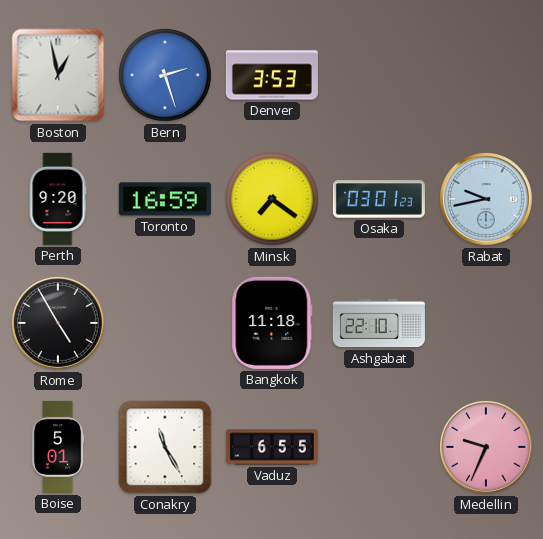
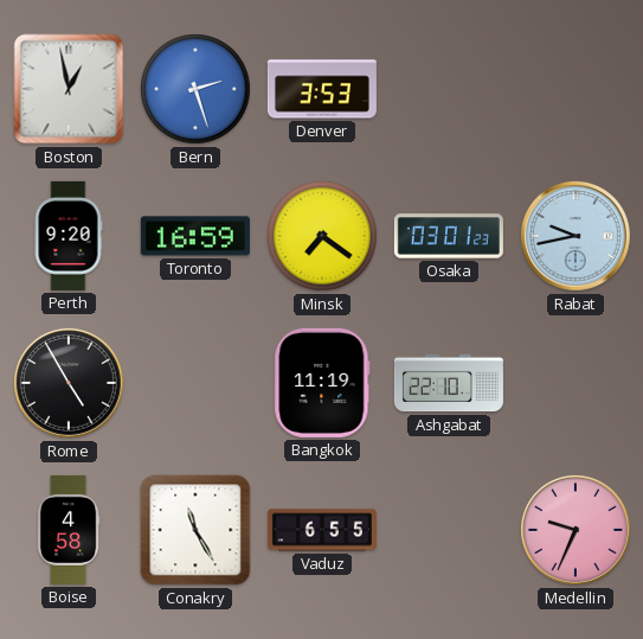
Bangkok: 11:18 -> 11:19
Boise: 5:01 -> 4:58
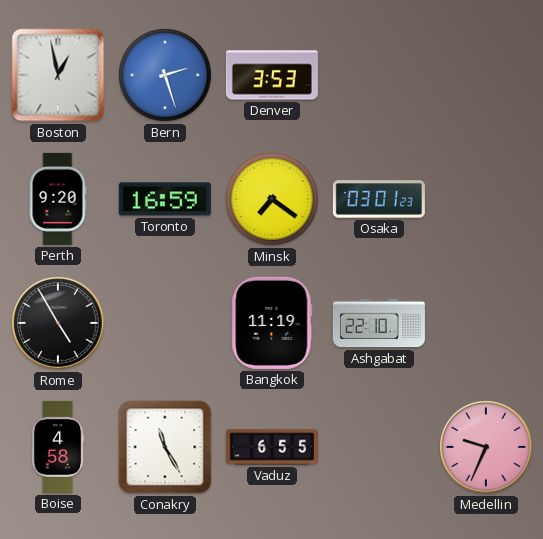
Rabat: 9:43 -> none
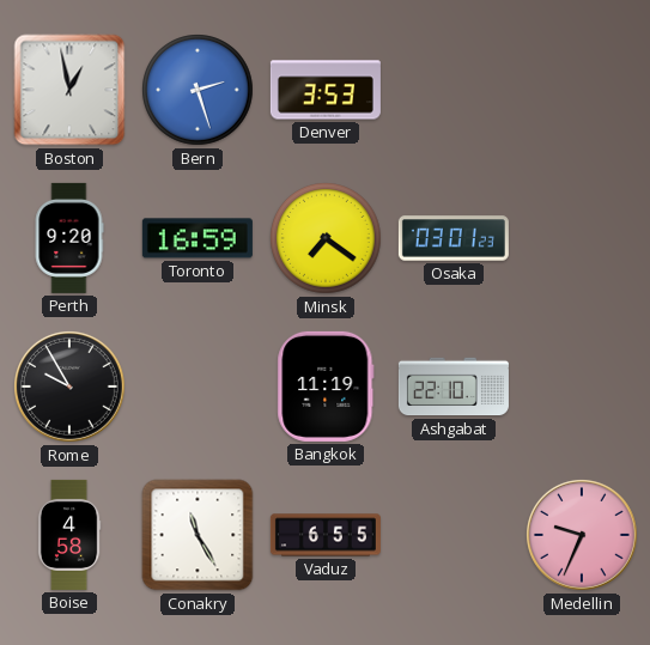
Rome: 4:55 -> 9:55
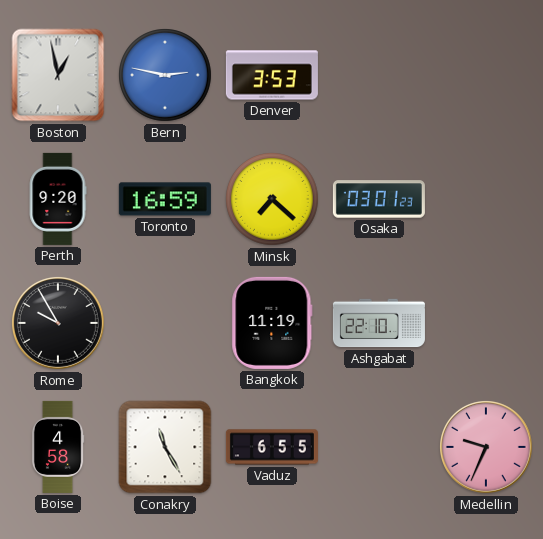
Bern: 2:27 -> 2:47
Minsk: 7:21 -> 7:22
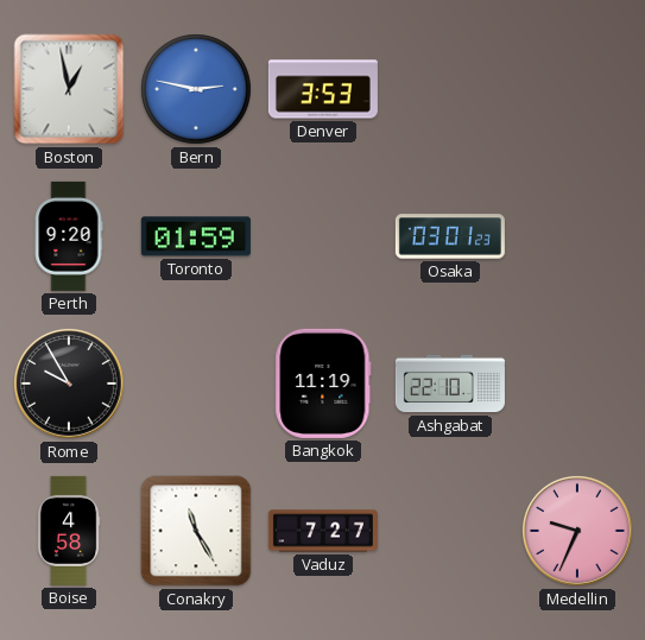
Toronto: 16:59 -> 01:59
Minsk: 7:22 -> none
Vaduz: 6:55 -> 7:27
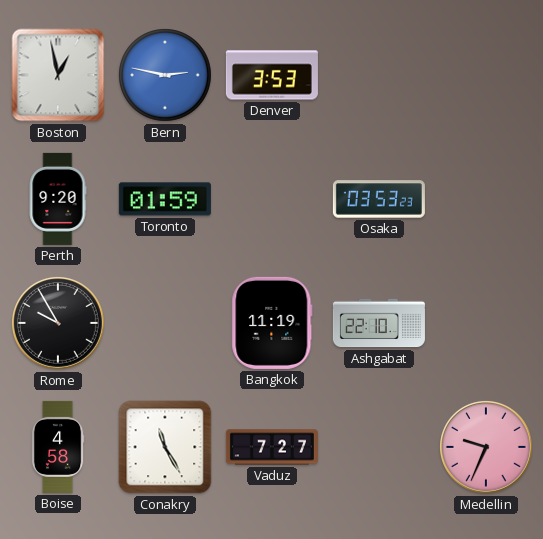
Osaka: 03:01 -> 03:53
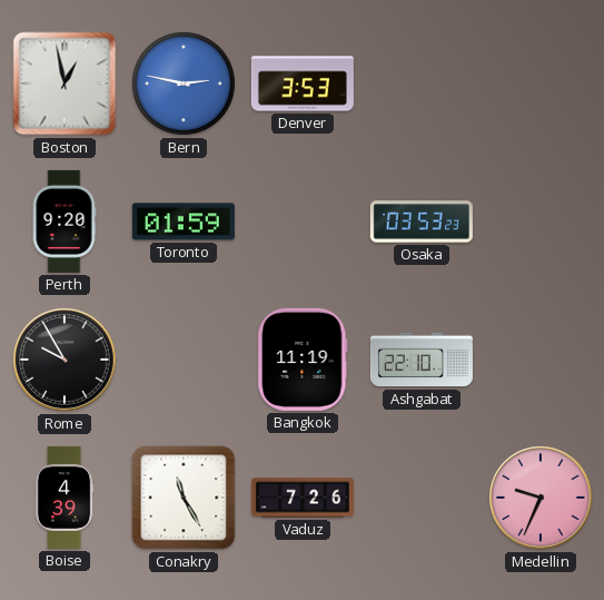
Boise: 4:58 -> 4:39
Vaduz: 7:27 -> 7:26
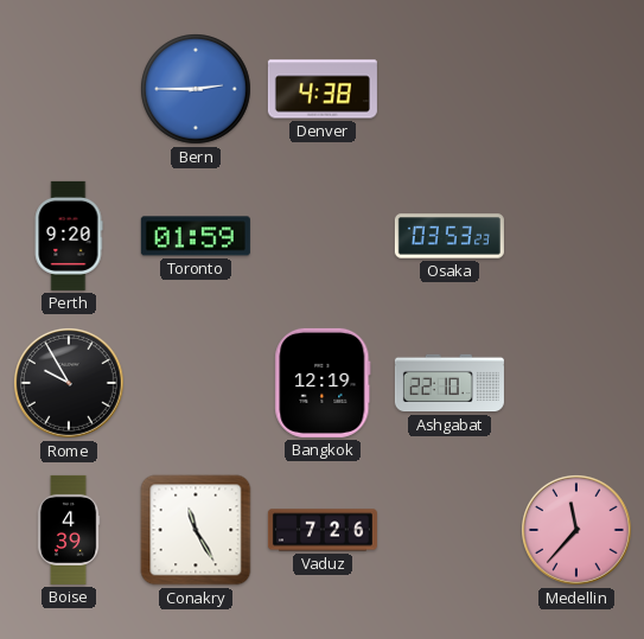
Boston: 12:58 -> none
Bern: 2:47 -> 2:45
Denver: 3:53 -> 4:38
Bangkok: 11:19 -> 12:19
Medellin: 9:34 -> 11:37
